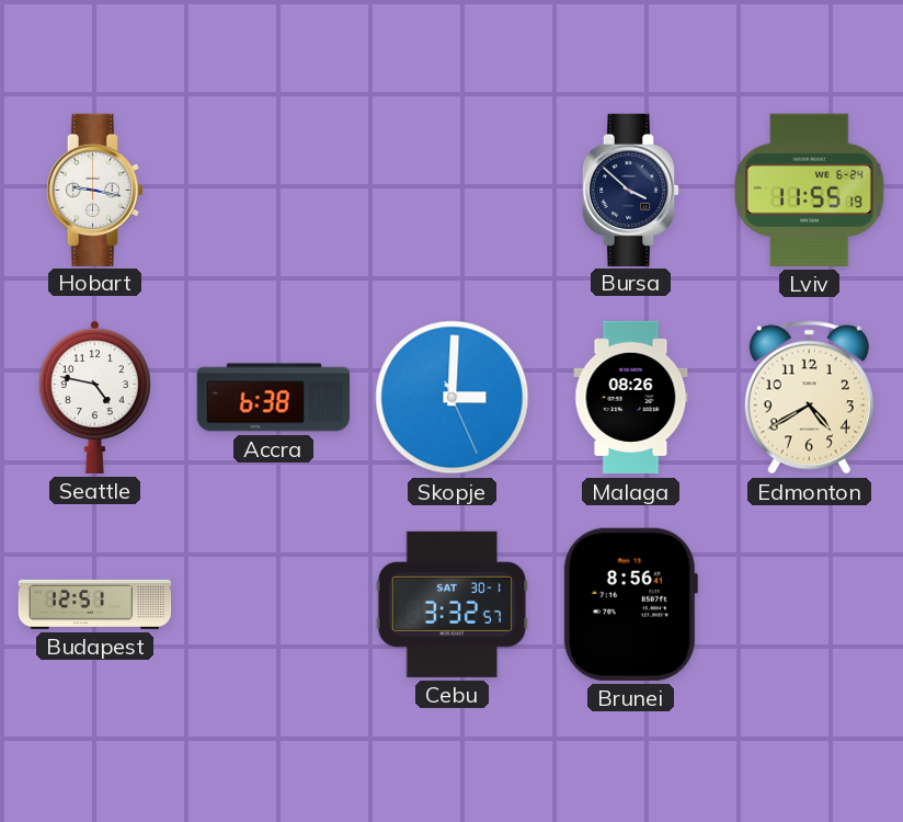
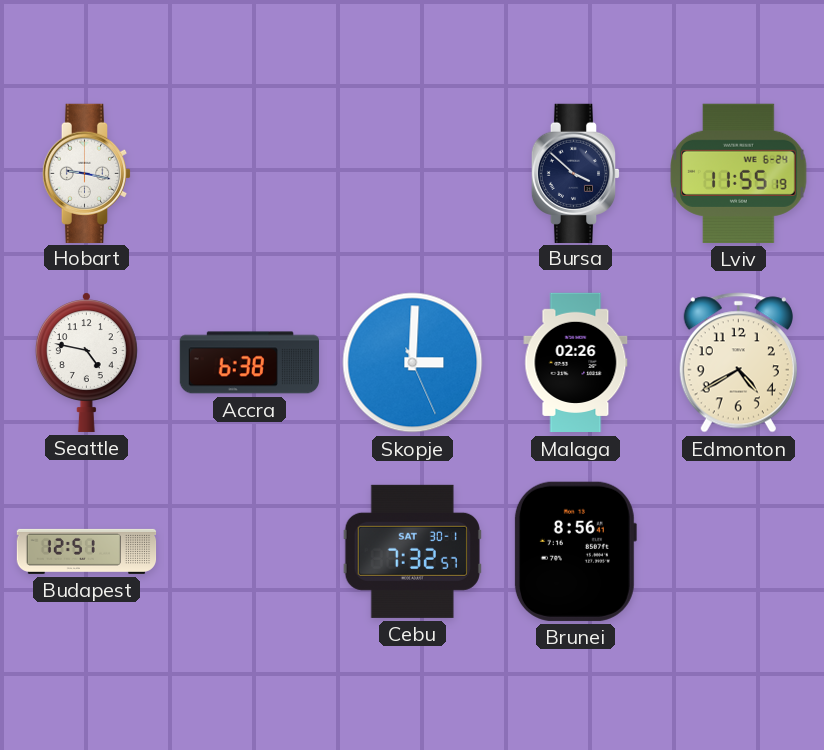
Malaga: 08:26 -> 02:26
Cebu: 3:32 -> 7:32
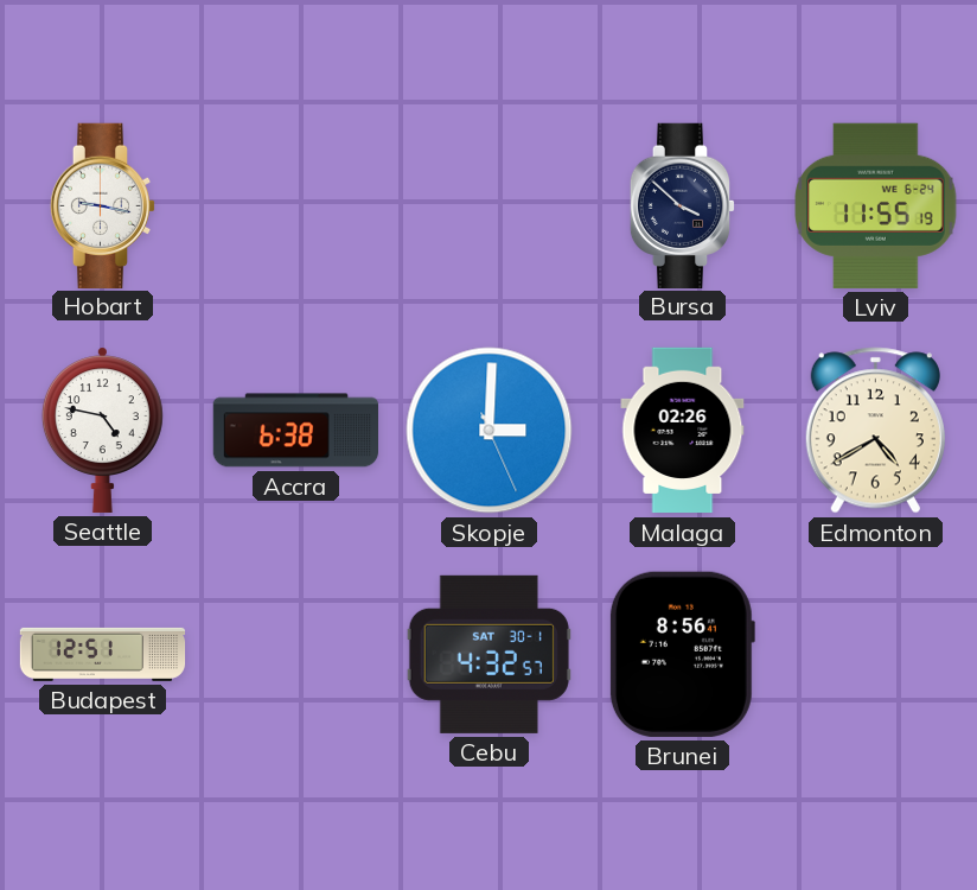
Cebu: 7:32 -> 4:32
